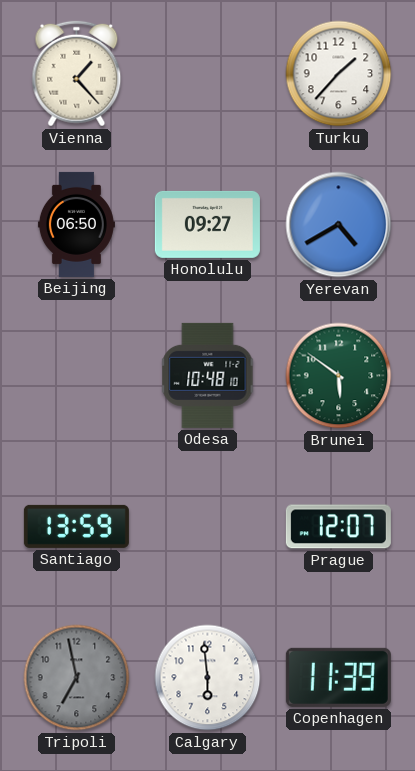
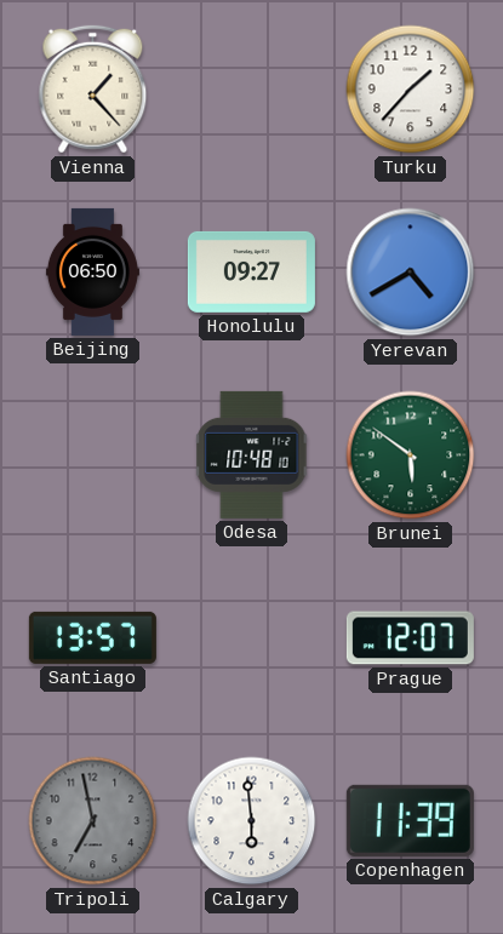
Santiago: 13:59 -> 13:57
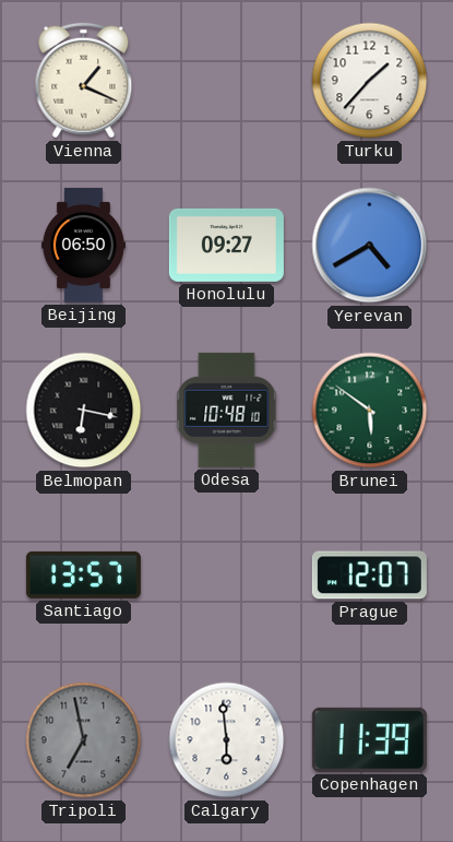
Vienna: 1:23 -> 1:19
Belmopan: none -> 6:17
